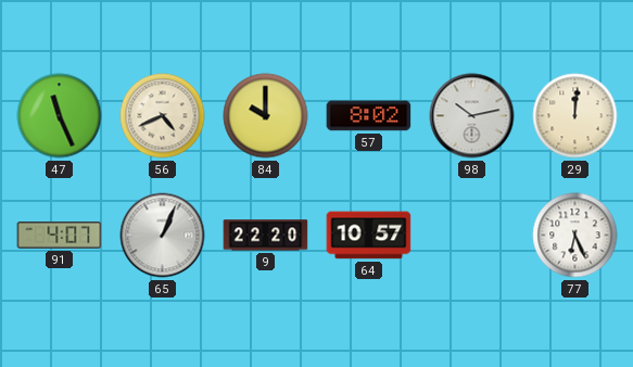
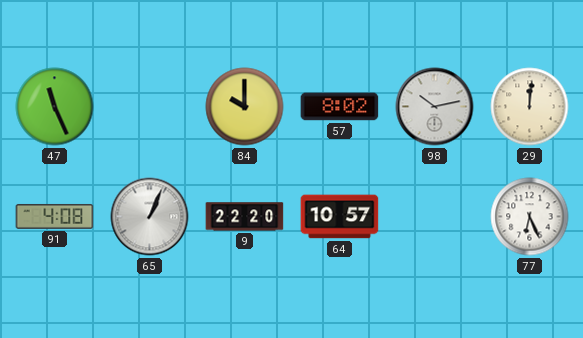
56: 4:41 -> none
91: 4:07 -> 4:08
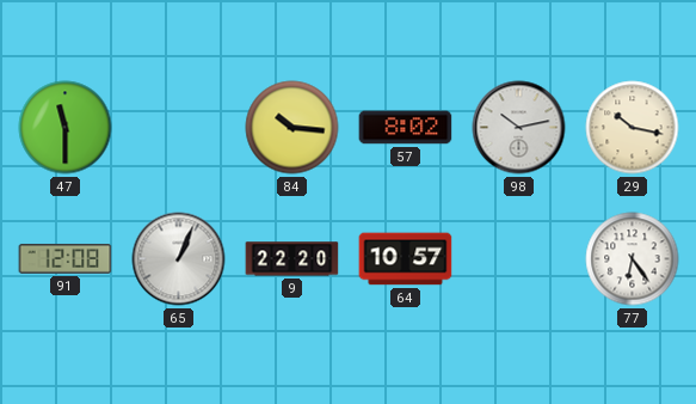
47: 11:26 -> 11:30
84: 10:00 -> 10:16
29: 12:01 -> 10:17
91: 4:08 -> 12:08
77: 6:26 -> 6:24
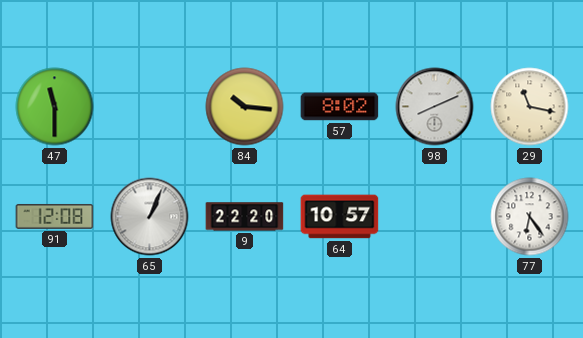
98: 10:13 -> 8:11
29: 10:17 -> 11:17
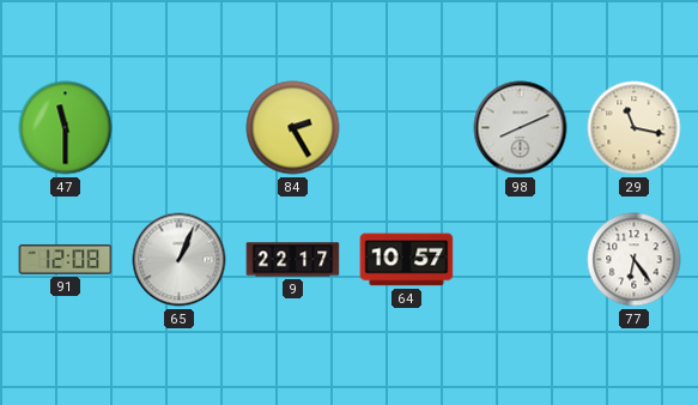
84: 10:16 -> 2:25
57: 8:02 -> none
9: 22:20 -> 22:17
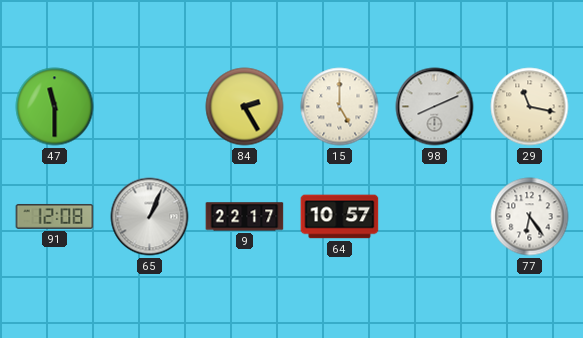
15: none -> 5:00
